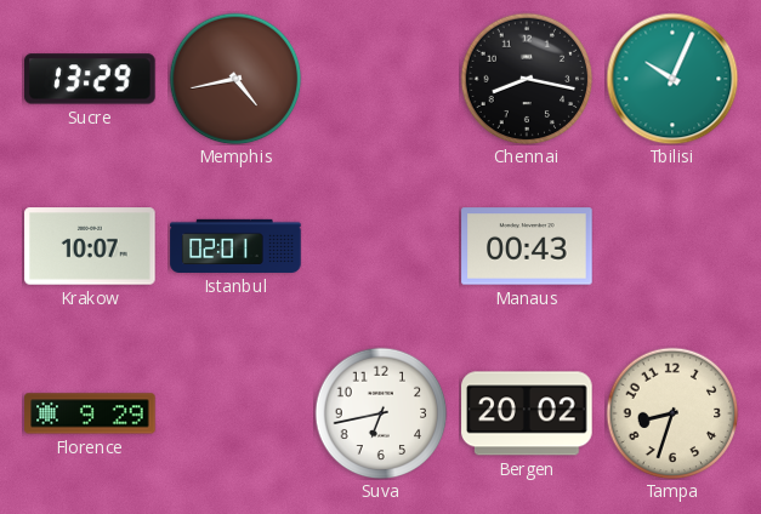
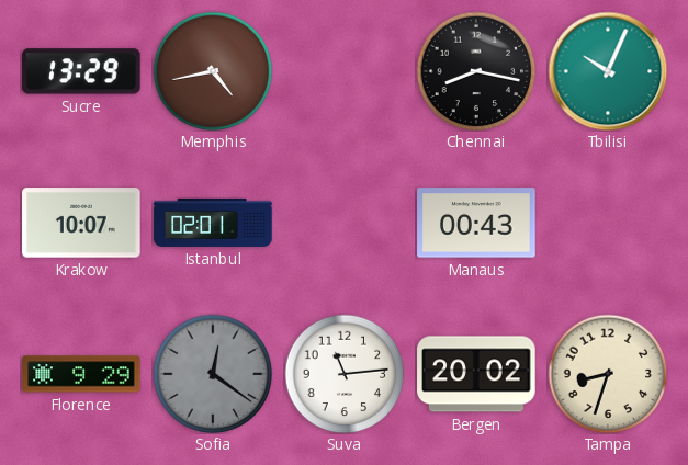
Sofia: none -> 12:21
Suva: 6:43 -> 11:14
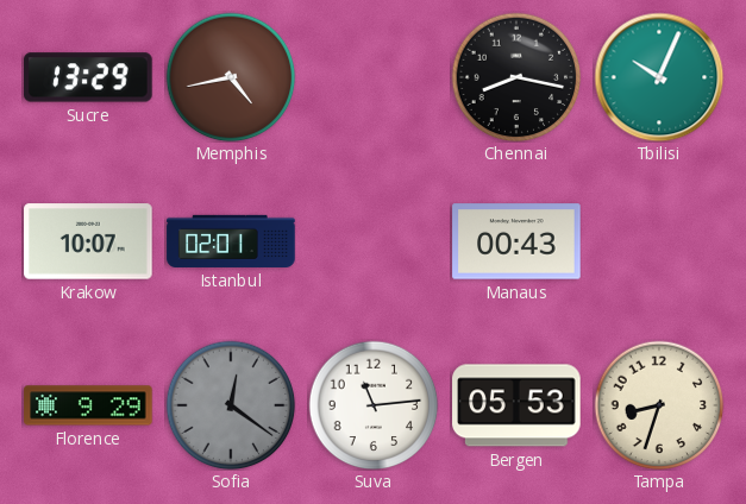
Bergen: 20:02 -> 05:53
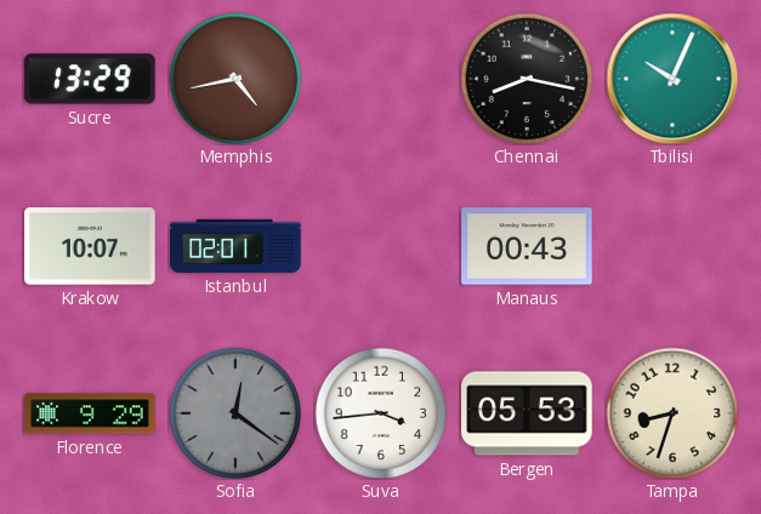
Suva: 11:14 -> 3:44
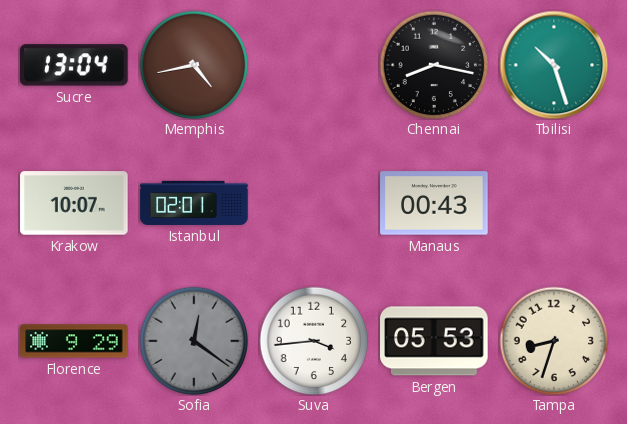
Sucre: 13:29 -> 13:04
Tbilisi: 10:04 -> 10:27
